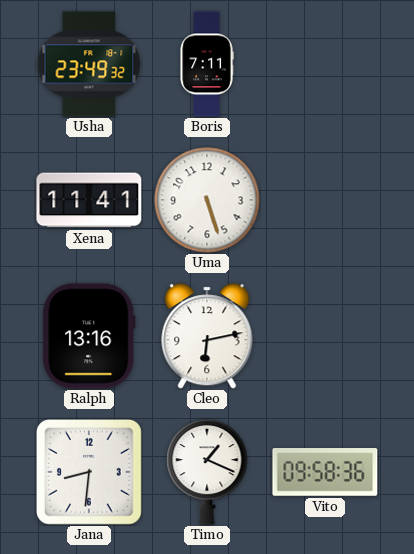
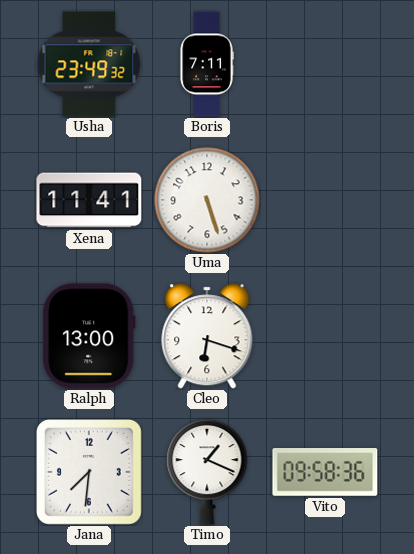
Ralph: 13:16 -> 13:00
Cleo: 6:13 -> 6:18
Jana: 8:31 -> 7:31
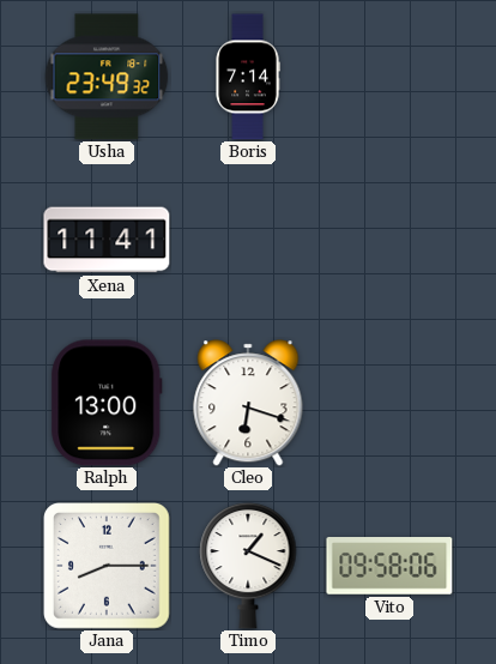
Boris: 7:11 -> 7:14
Uma: 5:27 -> none
Jana: 7:31 -> 8:15
Vito: 09:58:36 -> 09:58:06
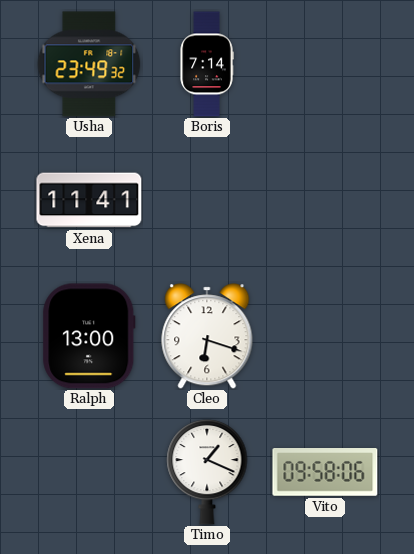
Jana: 8:15 -> none
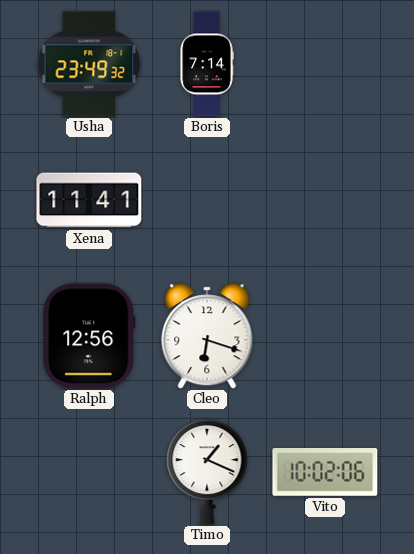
Ralph: 13:00 -> 12:56
Vito: 09:58 -> 10:02
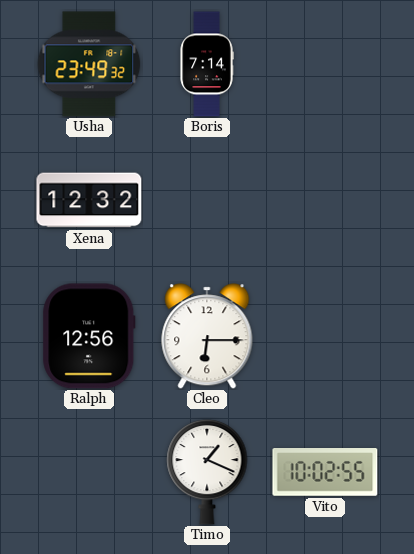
Xena: 11:41 -> 12:32
Cleo: 6:18 -> 6:15
Vito: 10:02:06 -> 10:02:55
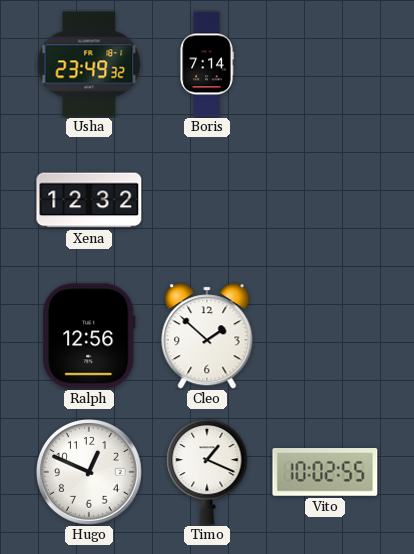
Cleo: 6:15 -> 1:52
Hugo: none -> 12:49
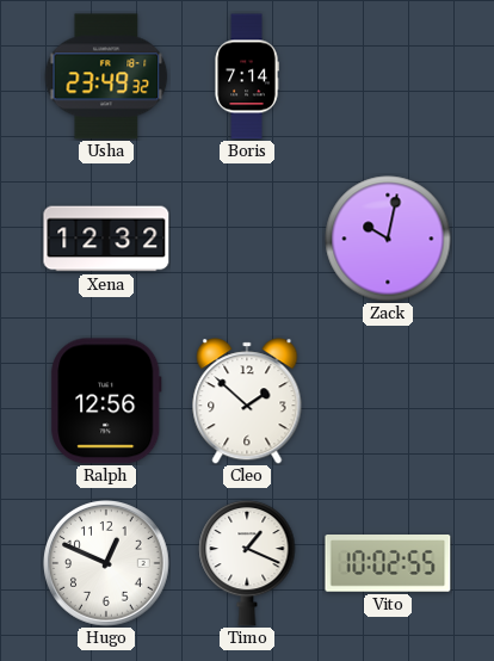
Zack: none -> 10:02
